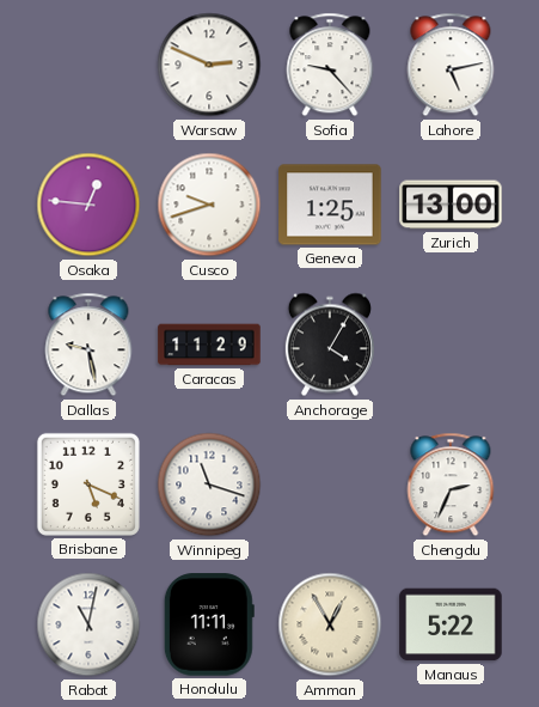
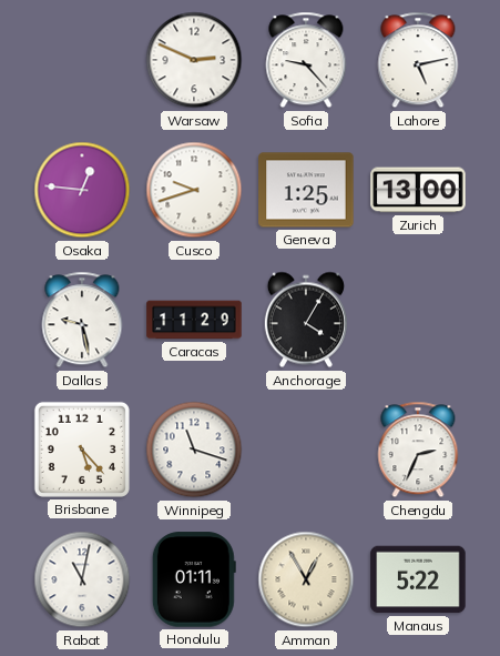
Brisbane: 5:19 -> 5:23
Honolulu: 11:11 -> 01:11
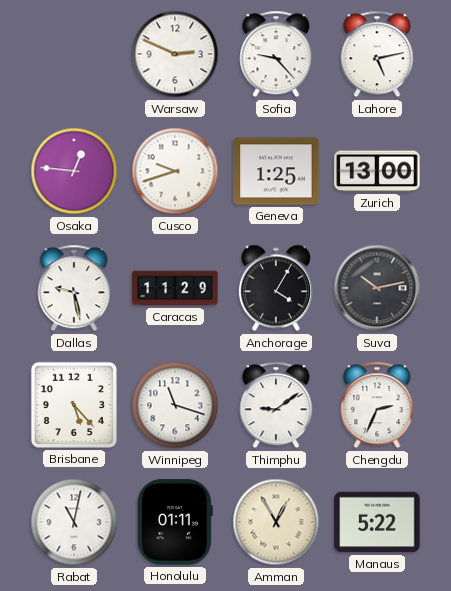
Suva: none -> 10:13
Thimphu: none -> 9:09
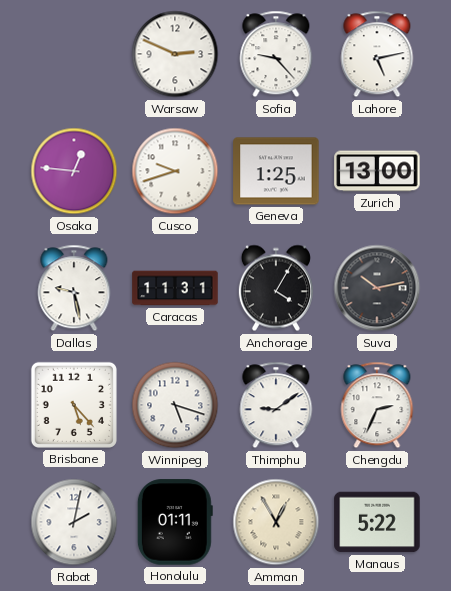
Caracas: 11:29 -> 11:31
Winnipeg: 11:18 -> 5:18
Rabat: 11:02 -> 2:02
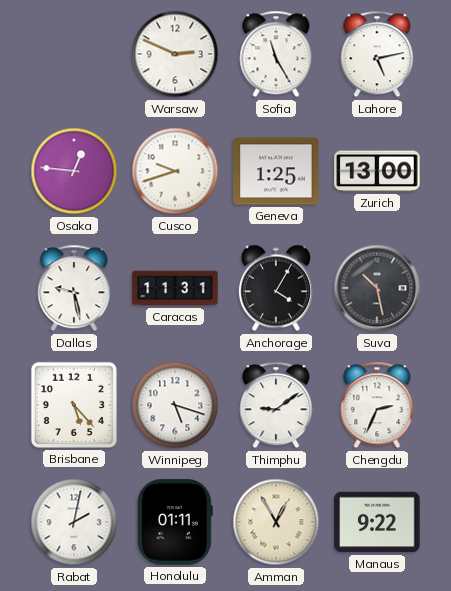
Sofia: 9:23 -> 11:25
Suva: 10:13 -> 10:28
Manaus: 5:22 -> 9:22
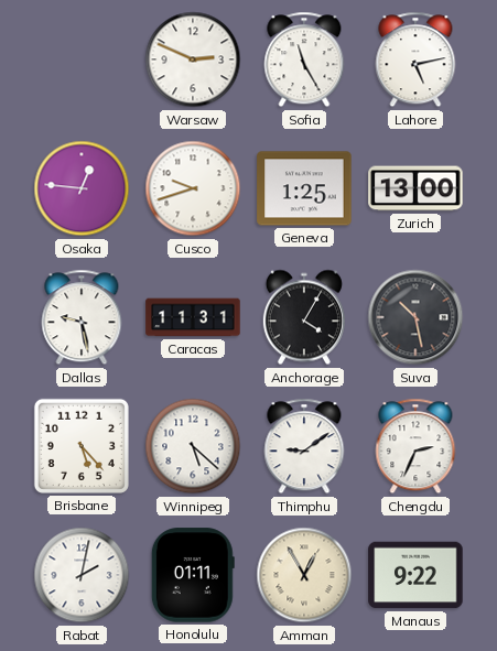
Winnipeg: 5:18 -> 5:22
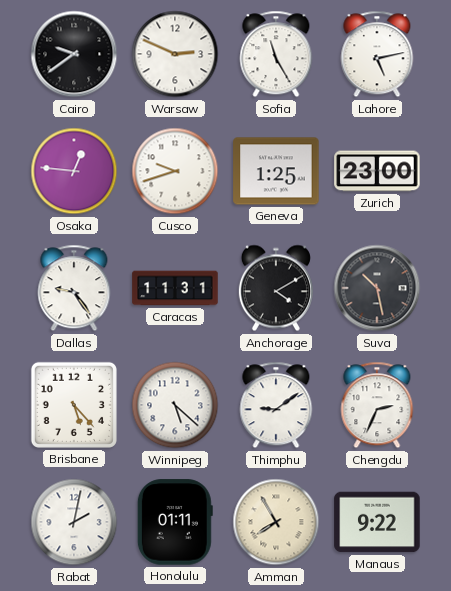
Cairo: none -> 9:39
Zurich: 13:00 -> 23:00
Dallas: 9:28 -> 9:24
Anchorage: 4:05 -> 4:10
Amman: 12:55 -> 7:55
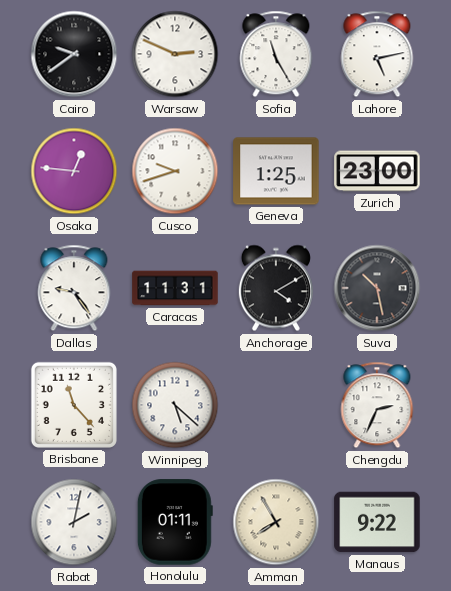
Brisbane: 5:23 -> 11:23
Thimphu: 9:09 -> none
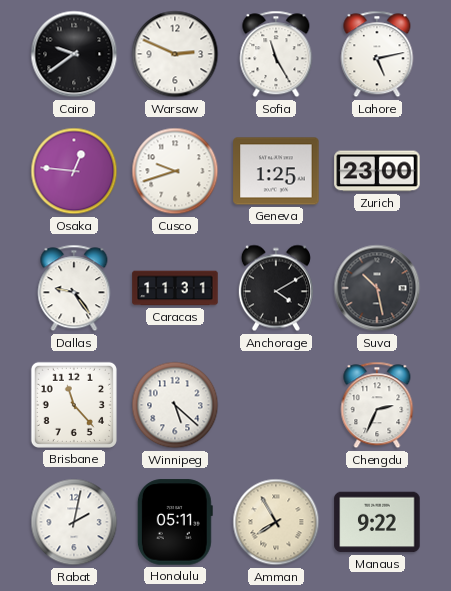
Honolulu: 01:11 -> 05:11
